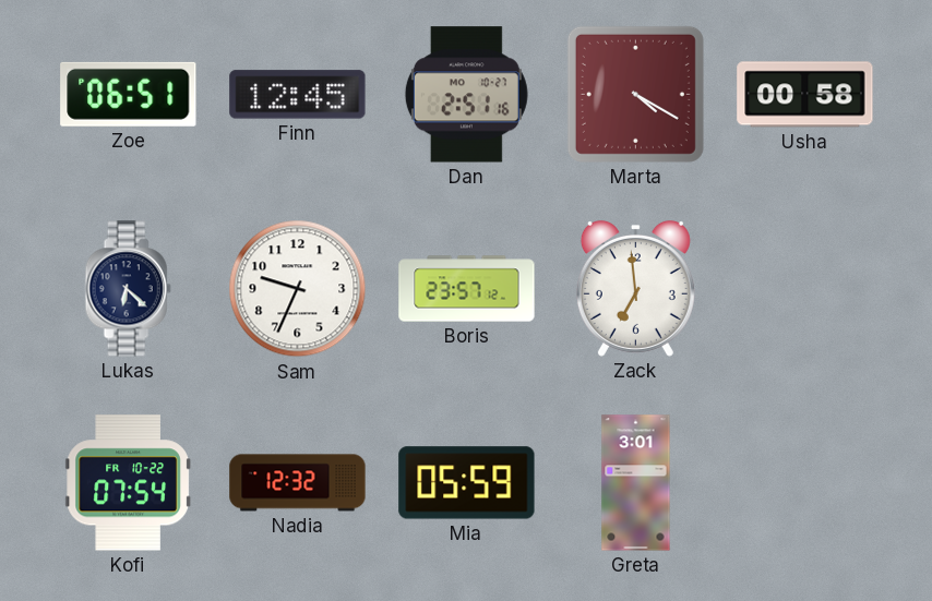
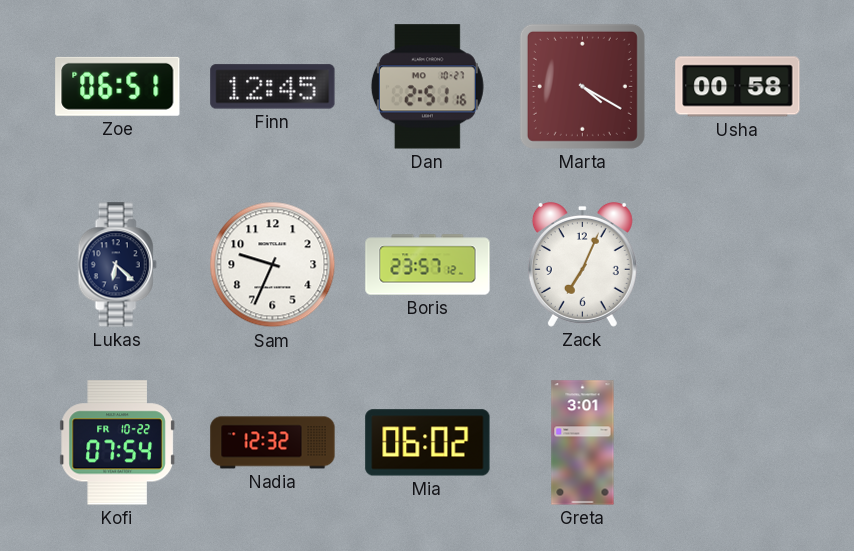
Zack: 6:59 -> 7:04
Mia: 05:59 -> 06:02
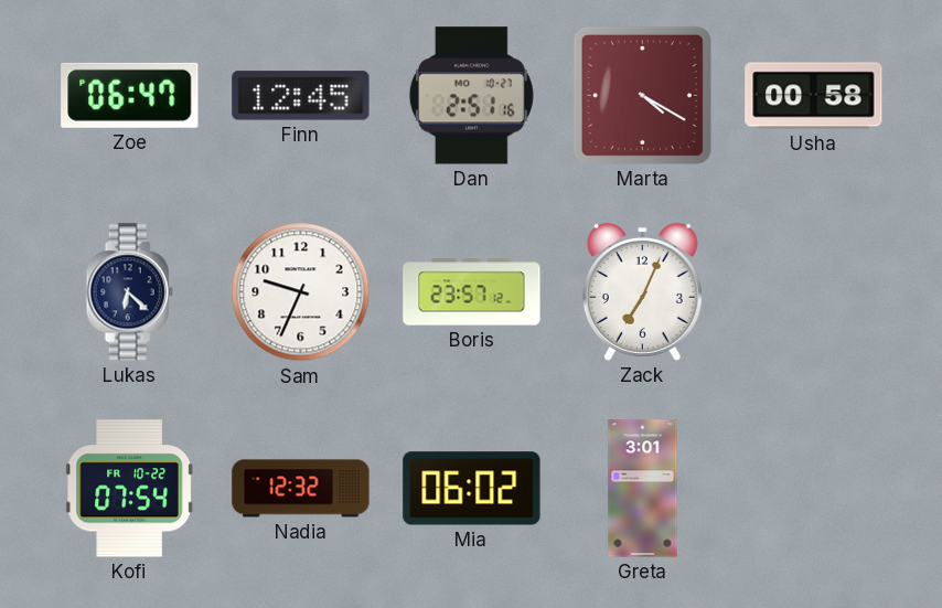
Zoe: 06:51 -> 06:47
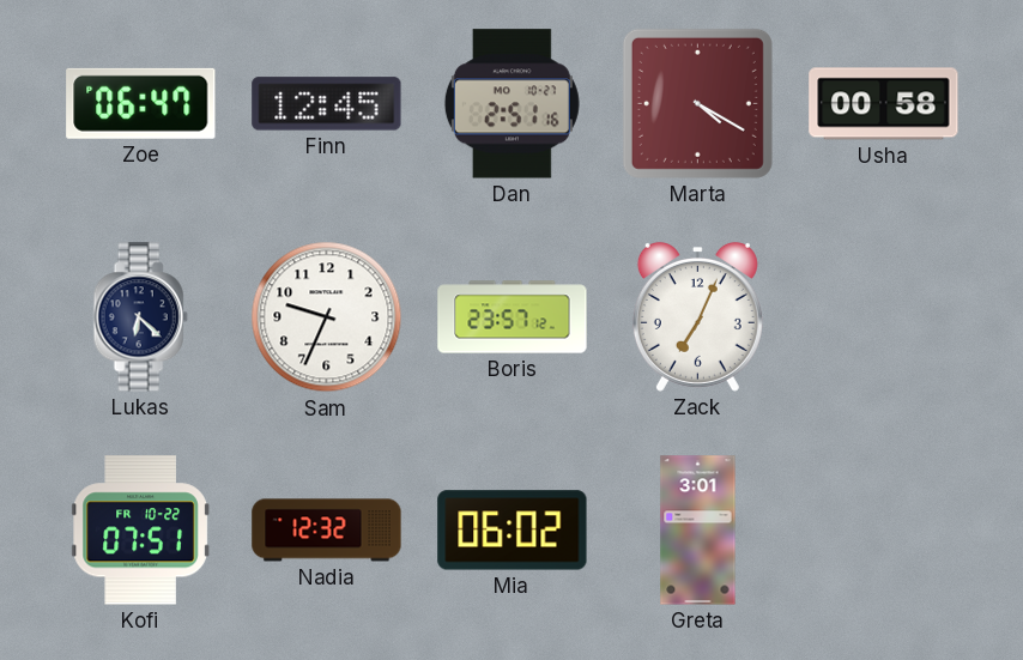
Kofi: 07:54 -> 07:51
